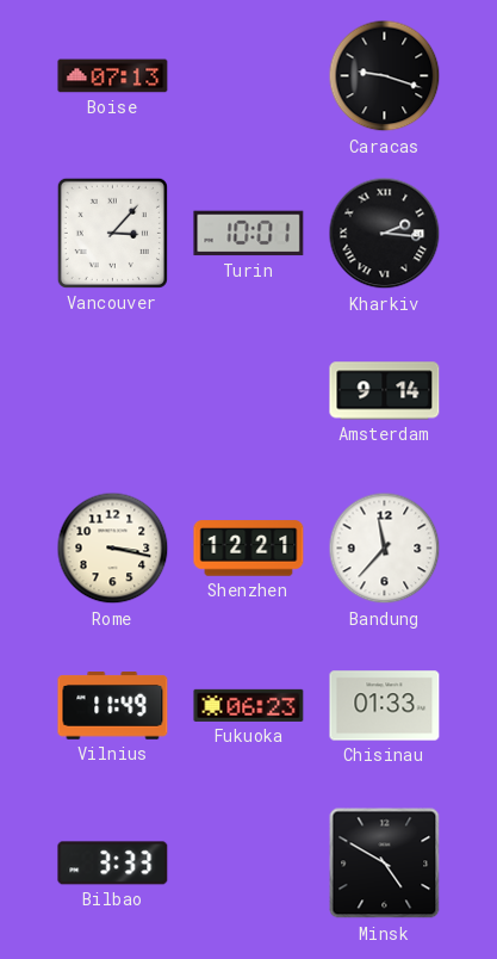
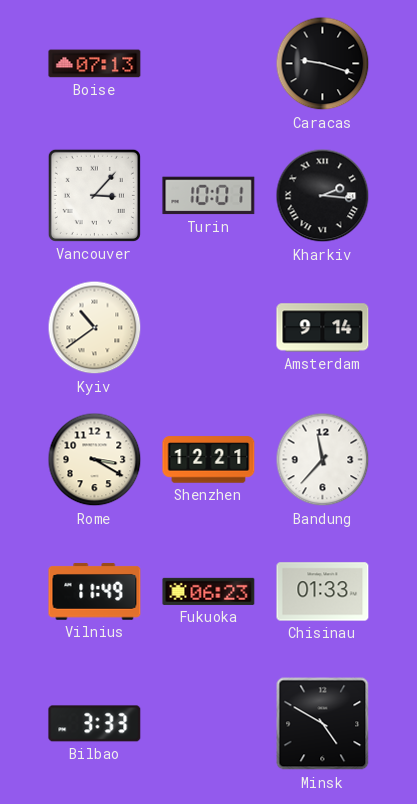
Kyiv: none -> 10:39
Rome: 3:17 -> 3:20
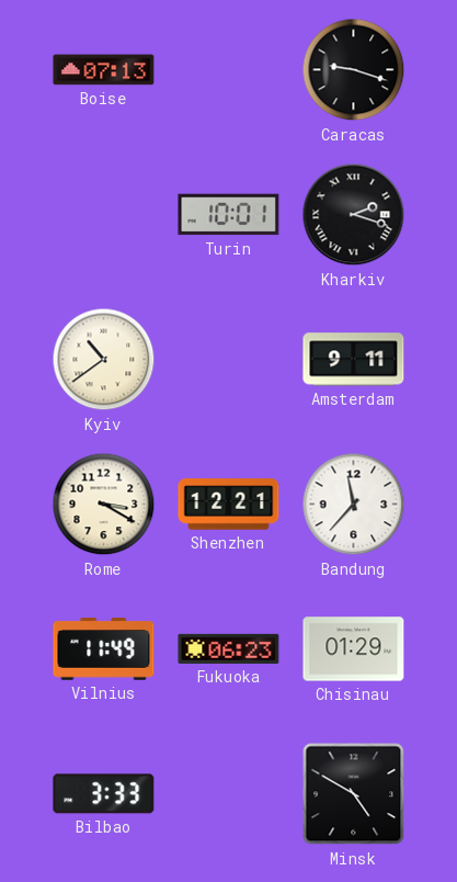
Vancouver: 3:07 -> none
Kharkiv: 2:16 -> 2:18
Amsterdam: 9:14 -> 9:11
Chisinau: 01:33 -> 01:29
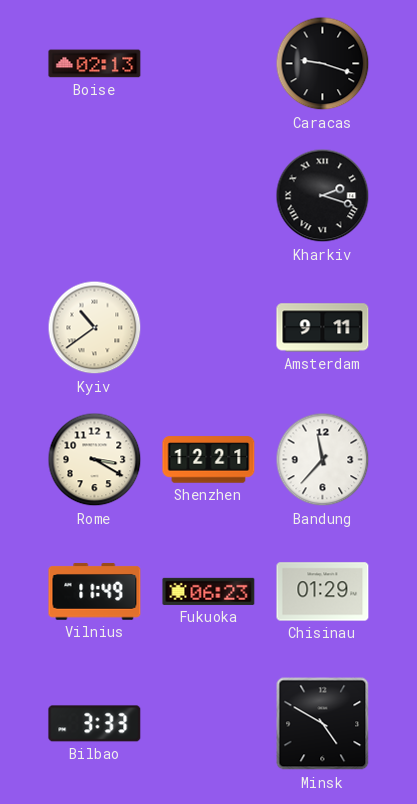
Boise: 07:13 -> 02:13
Turin: 10:01 -> none
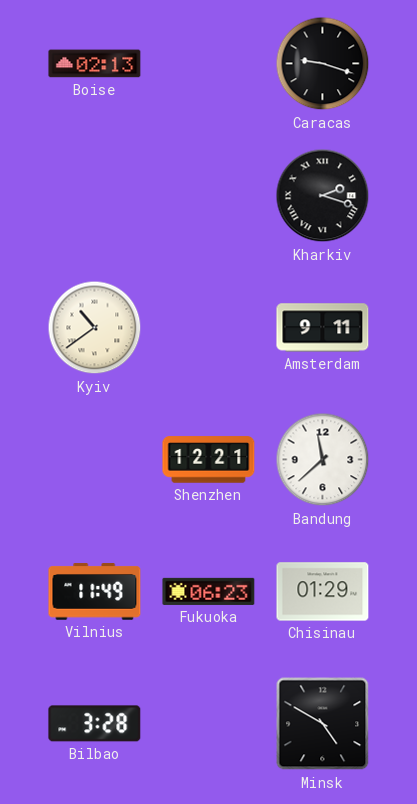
Rome: 3:20 -> none
Bandung: 11:37 -> 11:38
Bilbao: 3:33 -> 3:28
